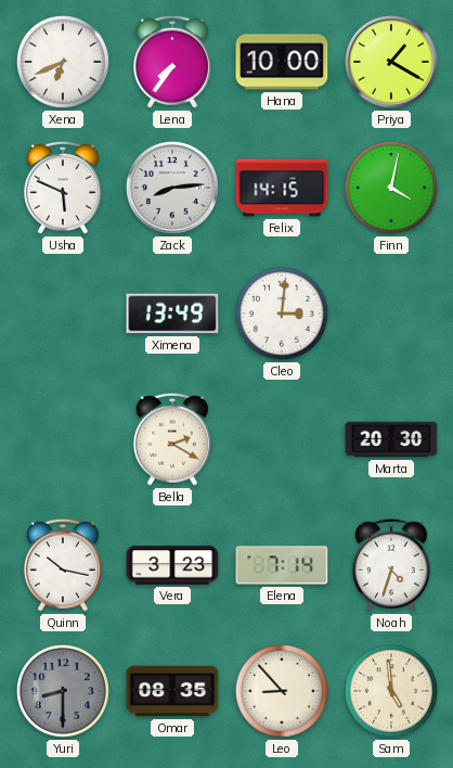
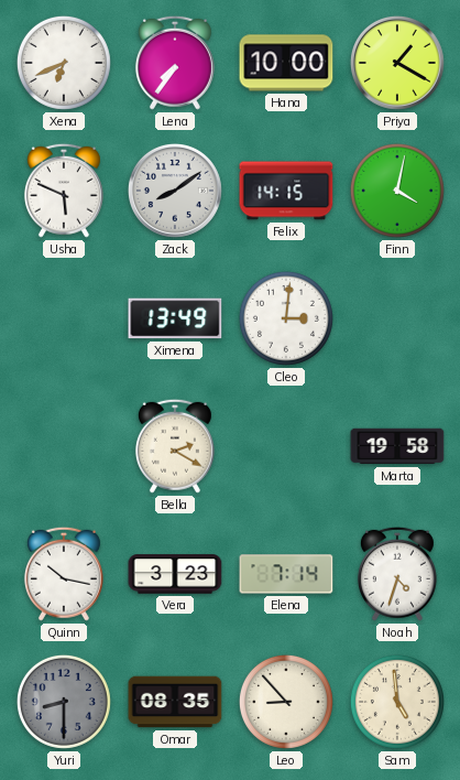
Zack: 8:14 -> 8:09
Marta: 20:30 -> 19:58
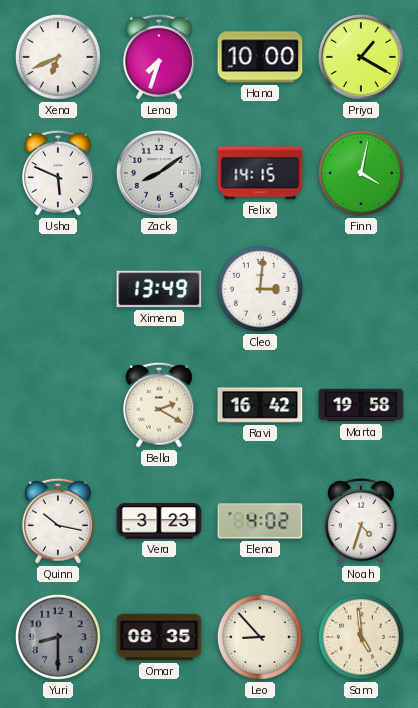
Lena: 7:36 -> 7:33
Ravi: none -> 16:42
Elena: 7:14 -> 4:02
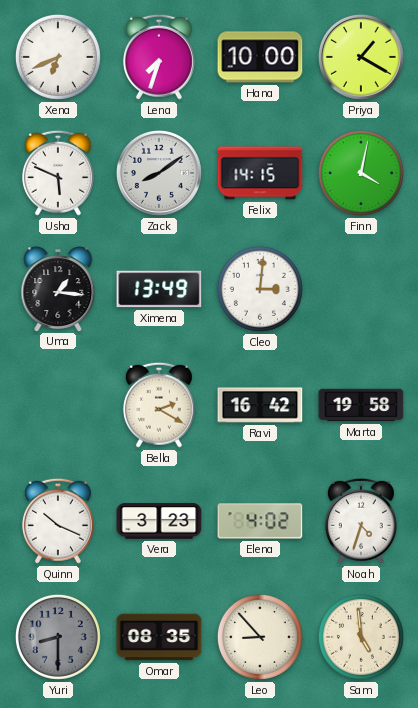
Uma: none -> 1:16
Quinn: 10:17 -> 10:19
